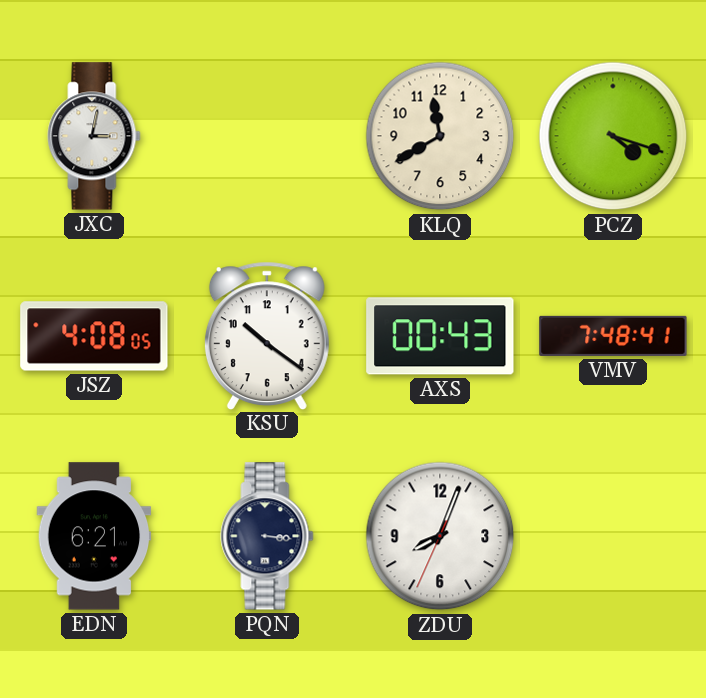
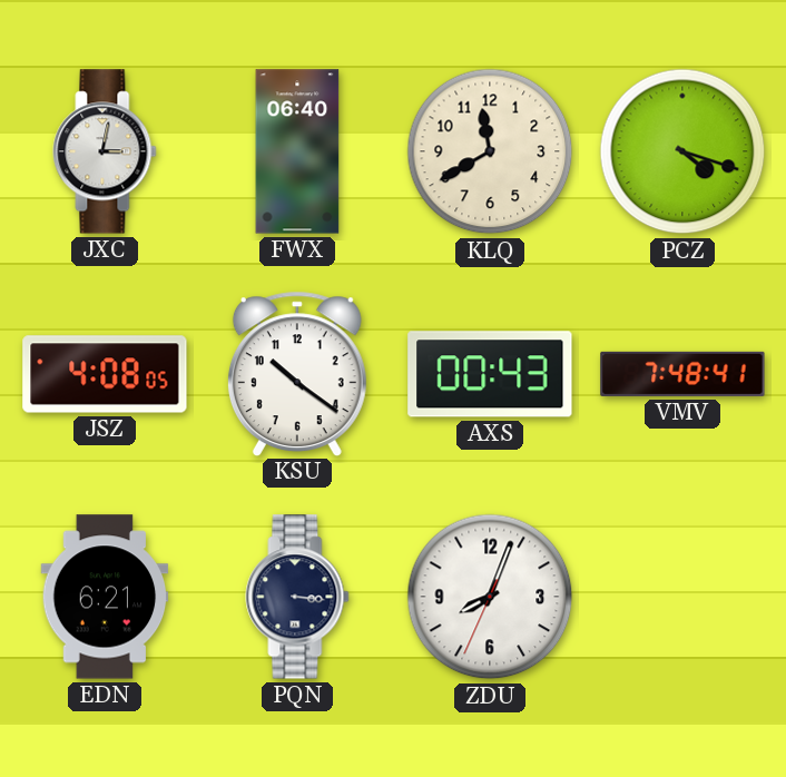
FWX: none -> 06:40
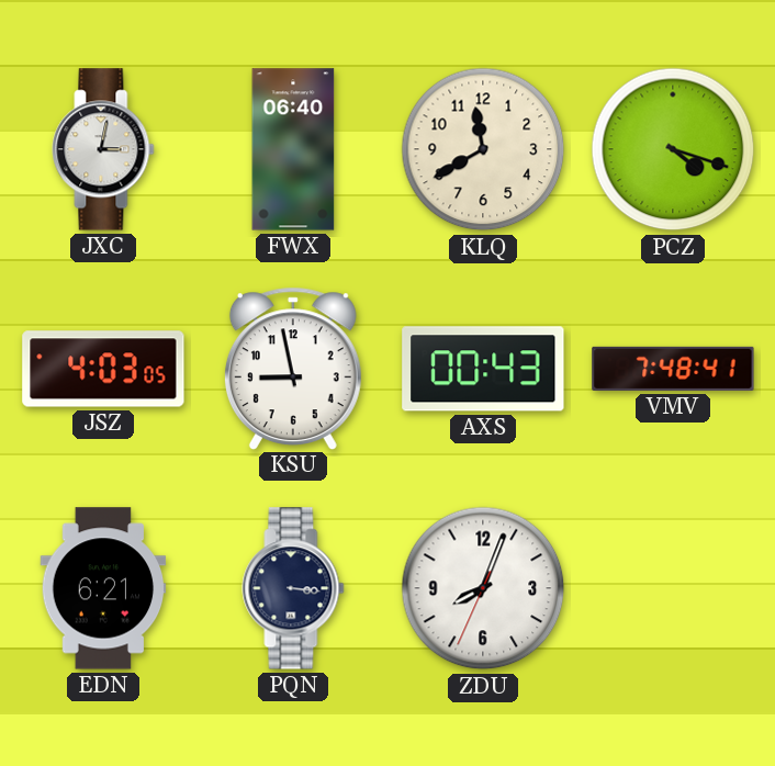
JSZ: 4:08 -> 4:03
KSU: 10:21 -> 8:58
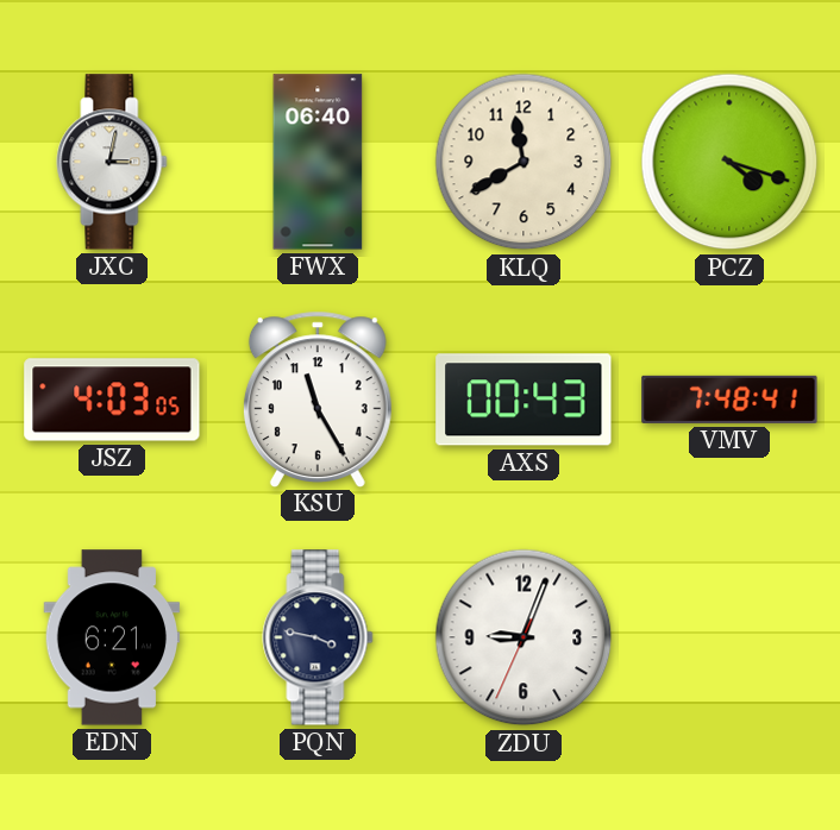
KSU: 8:58 -> 11:25
PQN: 3:16 -> 3:47
ZDU: 8:03 -> 9:03
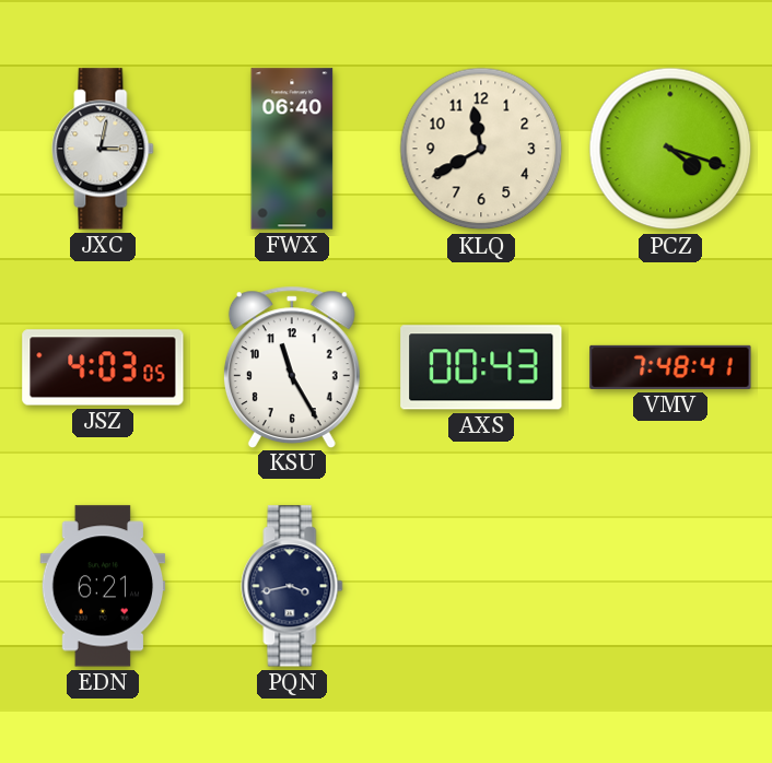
PQN: 3:47 -> 3:43
ZDU: 9:03 -> none
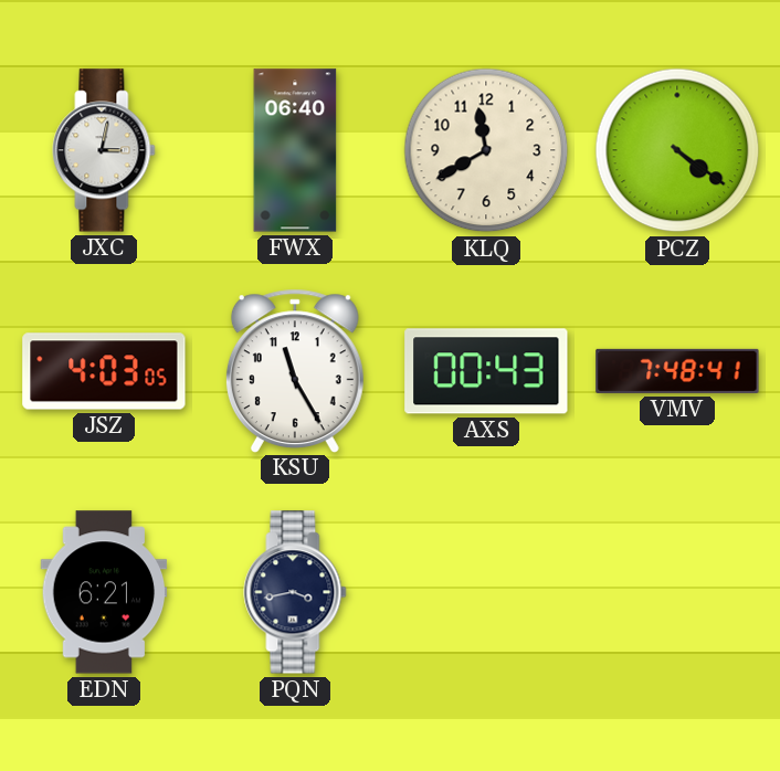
PCZ: 4:18 -> 4:21
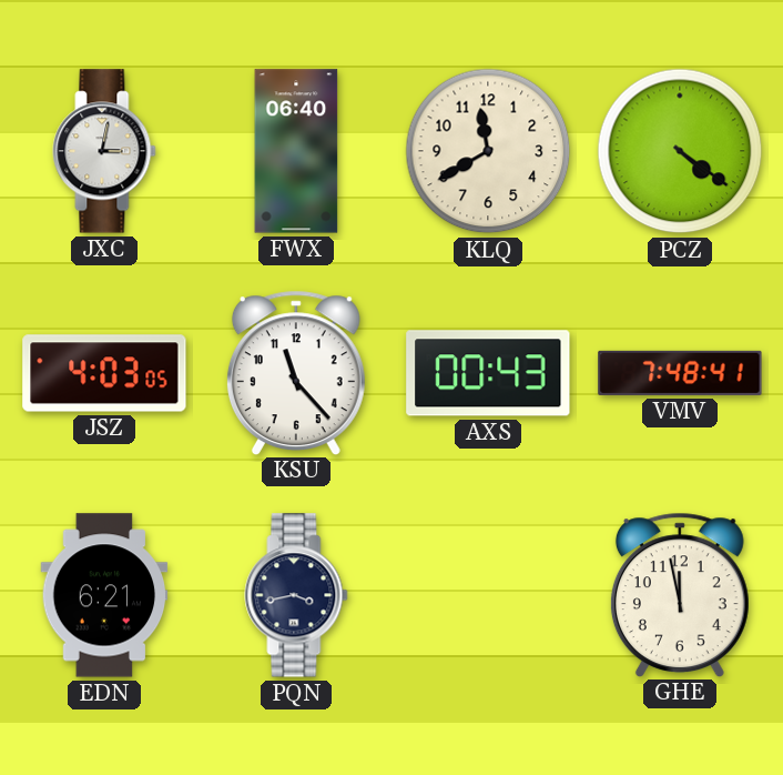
KSU: 11:25 -> 11:23
GHE: none -> 11:58
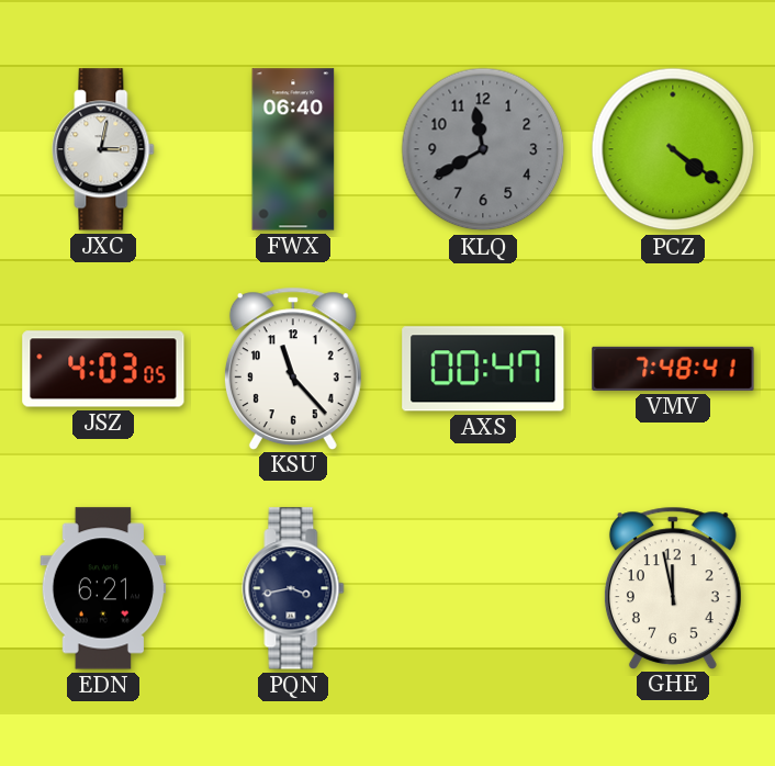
KLQ dial: cream -> grey
AXS: 00:43 -> 00:47
